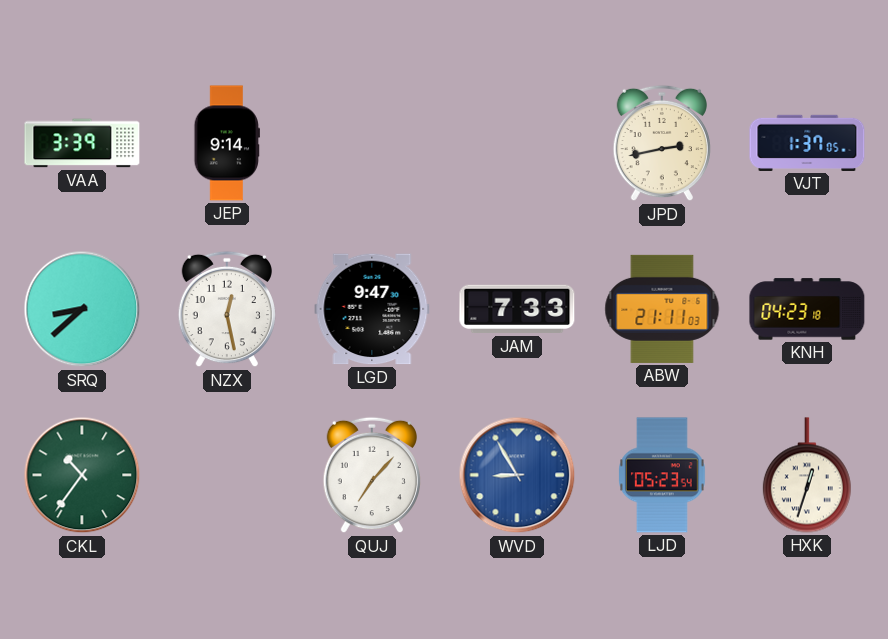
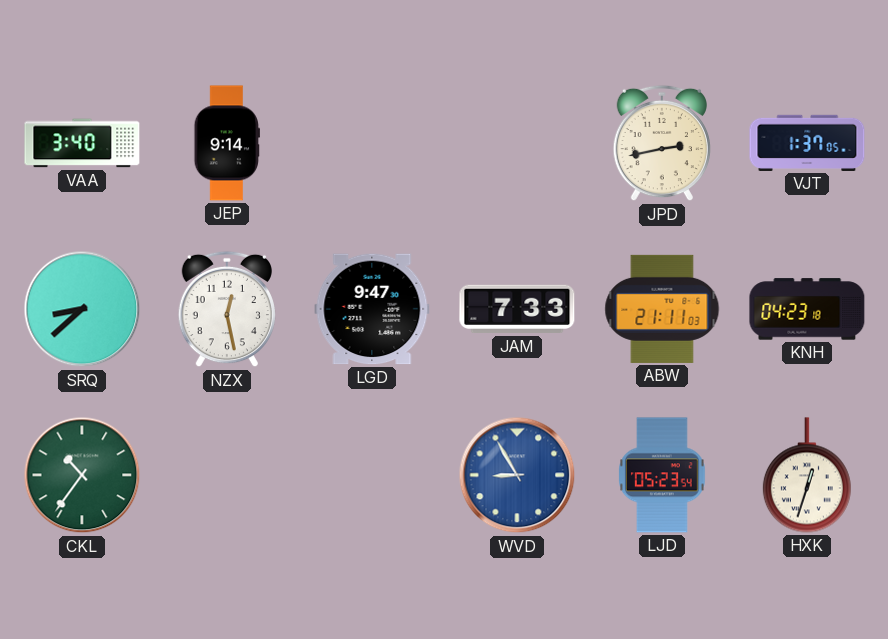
VAA: 3:39 -> 3:40
QUJ: 7:07 -> none
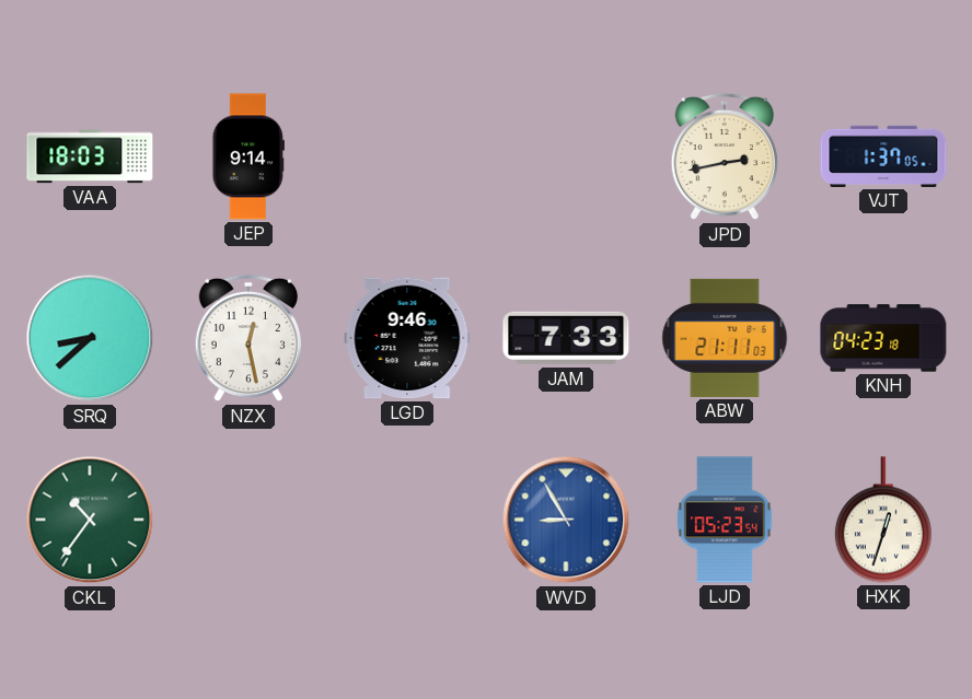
VAA: 3:40 -> 18:03
LGD: 9:47 -> 9:46
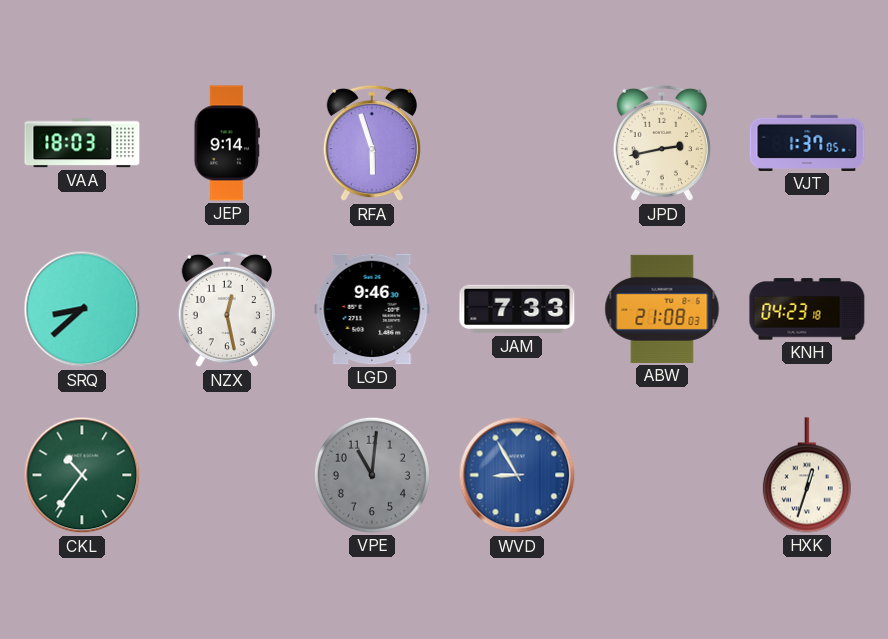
RFA: none -> 5:57
ABW: 21:11 -> 21:08
VPE: none -> 11:01
LJD: 05:23 -> none
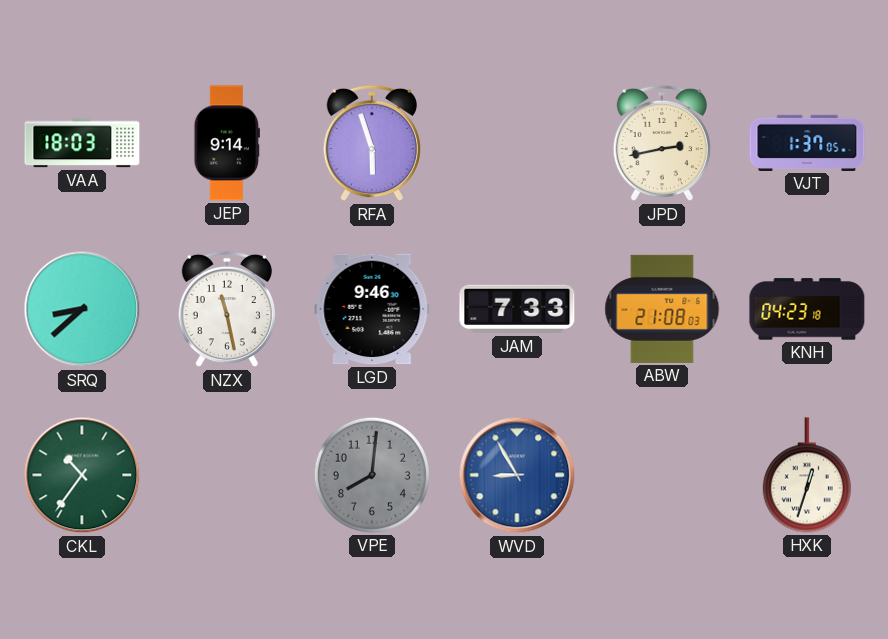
NZX: 12:28 -> 11:28
VPE: 11:01 -> 8:01
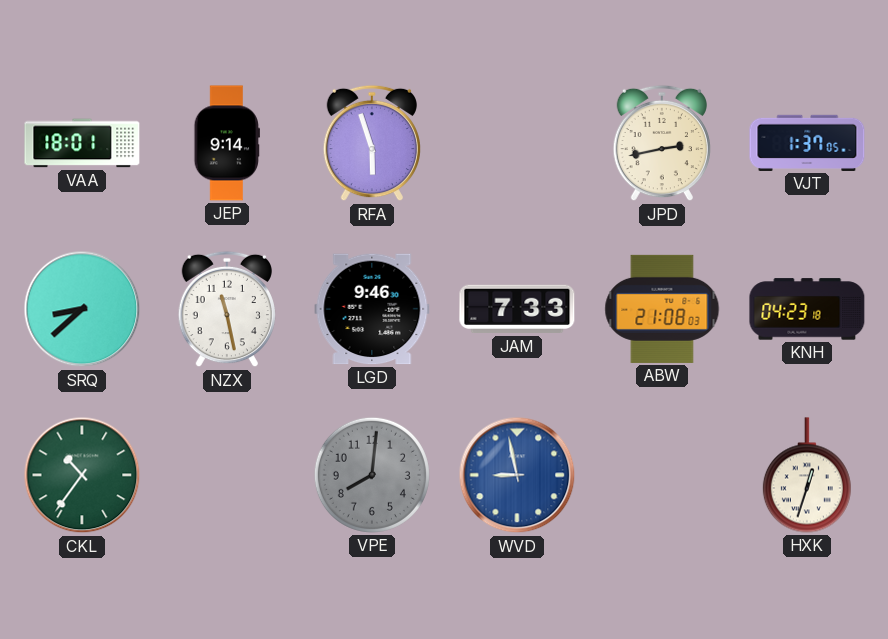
VAA: 18:03 -> 18:01
WVD: 8:55 -> 8:58
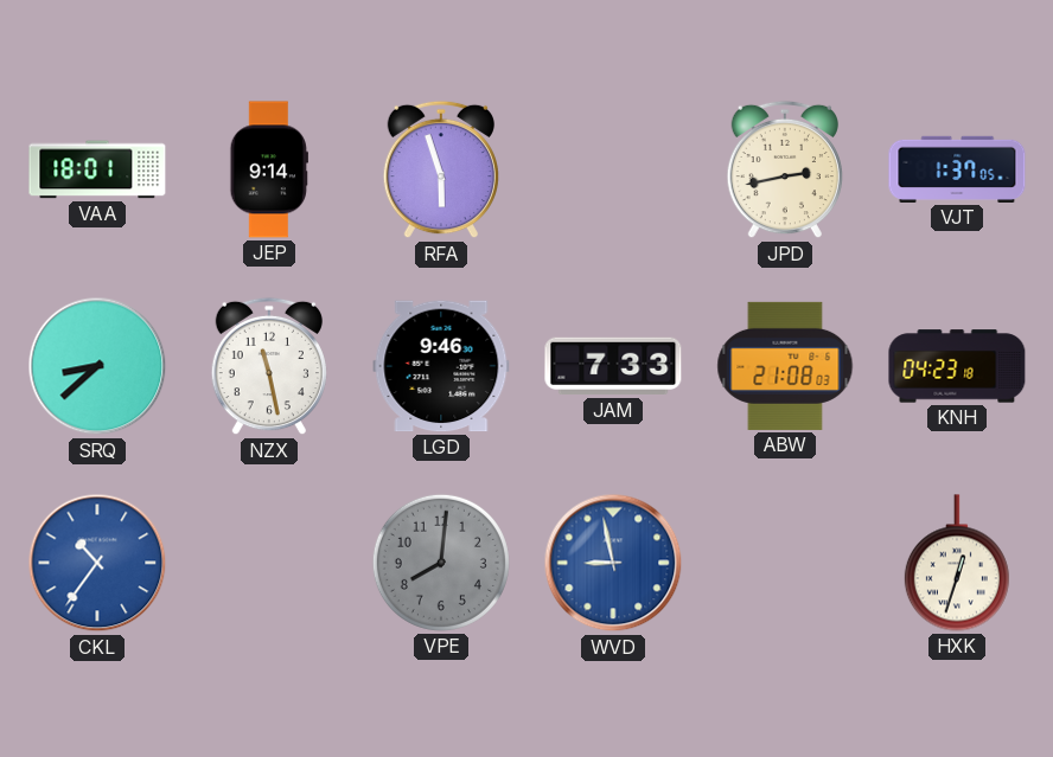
CKL dial: green -> blue
